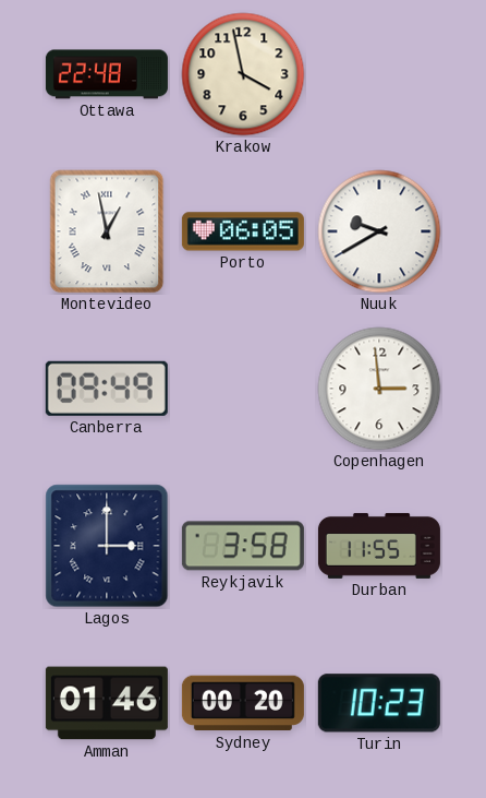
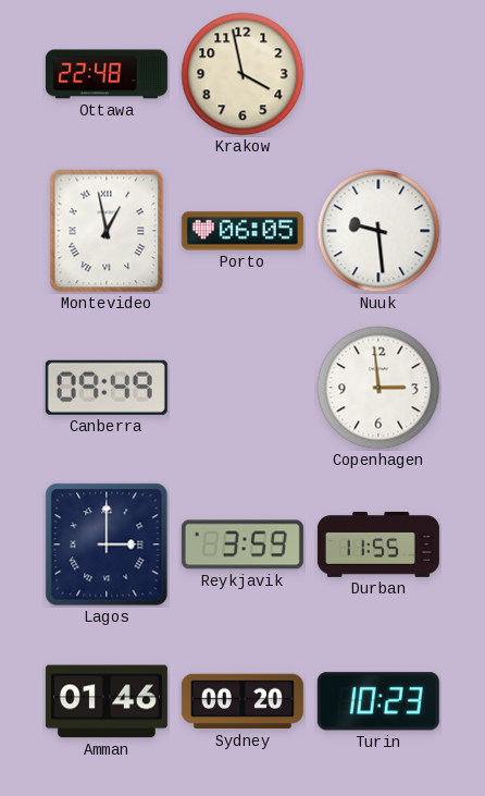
Nuuk: 9:40 -> 9:29
Reykjavik: 3:58 -> 3:59
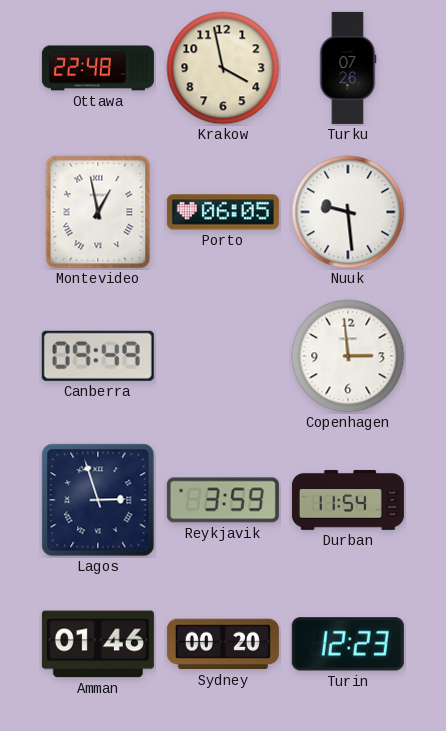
Turku: none -> 07:26
Lagos: 3:00 -> 2:57
Durban: 11:55 -> 11:54
Turin: 10:23 -> 12:23
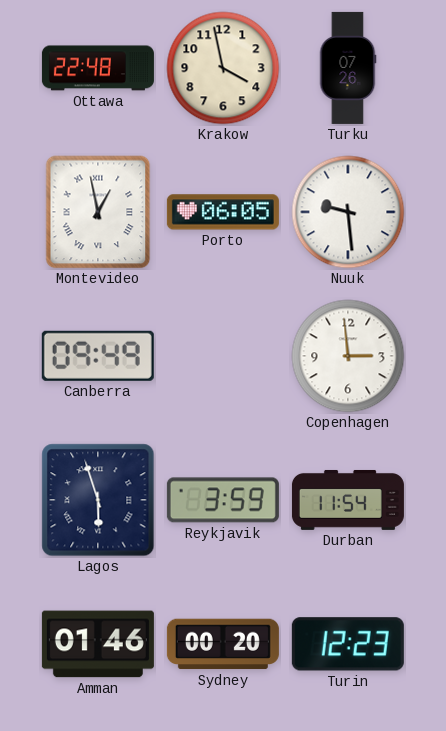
Lagos: 2:57 -> 5:57
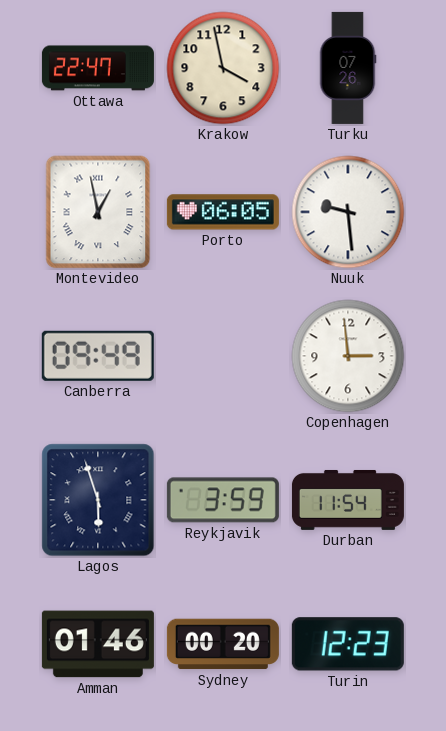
Ottawa: 22:48 -> 22:47
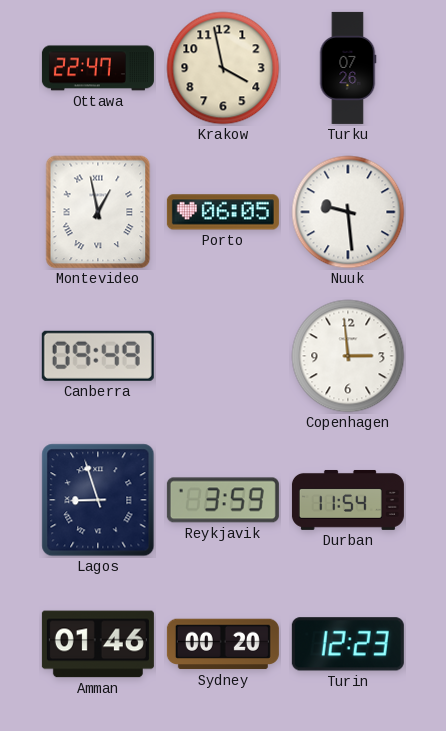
Lagos: 5:57 -> 8:57
